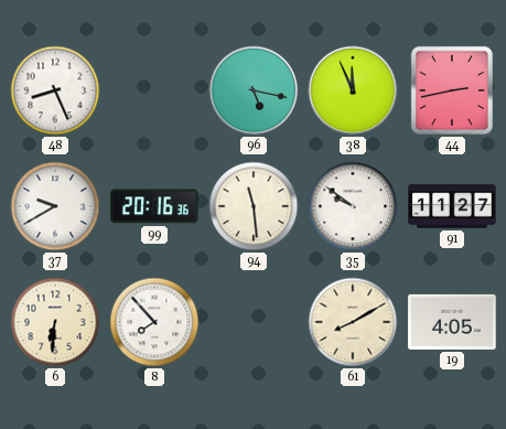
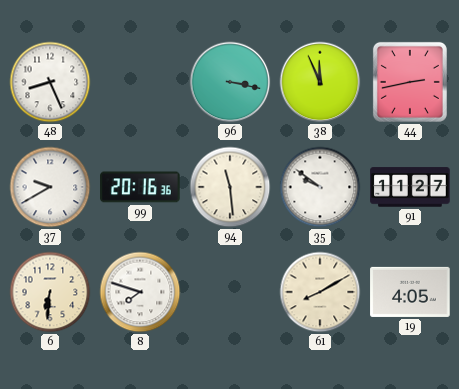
96: 5:17 -> 3:17
8: 7:53 -> 7:48
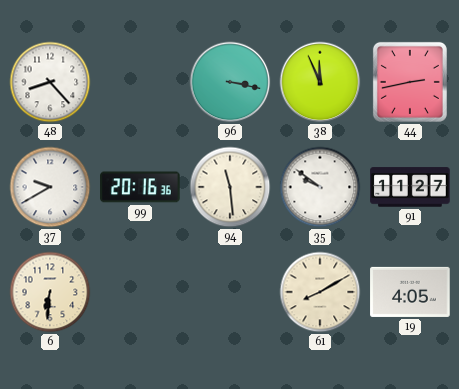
48: 8:26 -> 8:23
8: 7:48 -> none
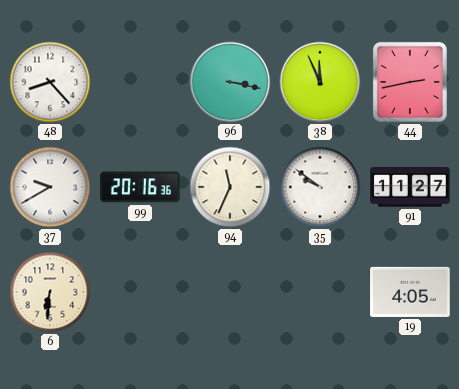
94: 11:29 -> 11:34
61: 8:10 -> none
